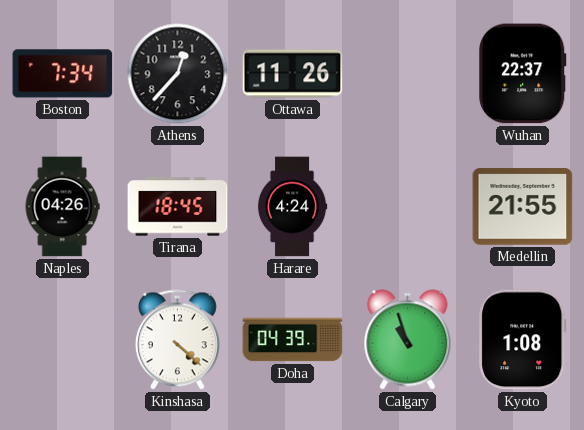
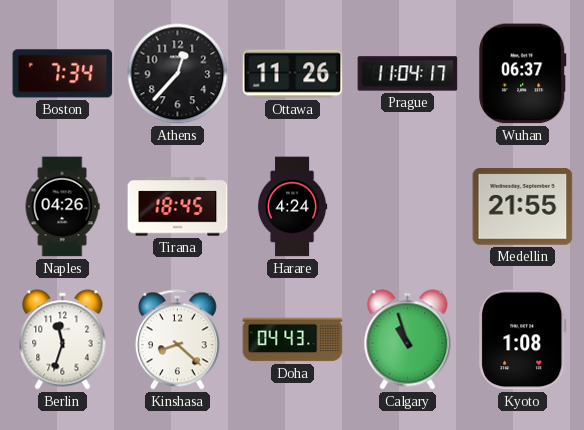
Prague: none -> 11:04
Wuhan: 22:37 -> 06:37
Berlin: none -> 11:33
Kinshasa: 4:22 -> 8:22
Doha: 04:39 -> 04:43
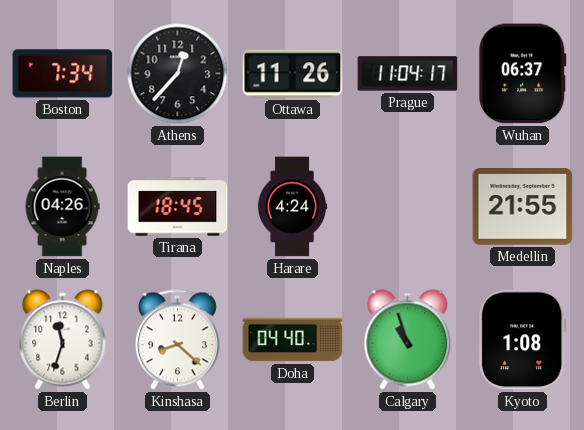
Doha: 04:43 -> 04:40
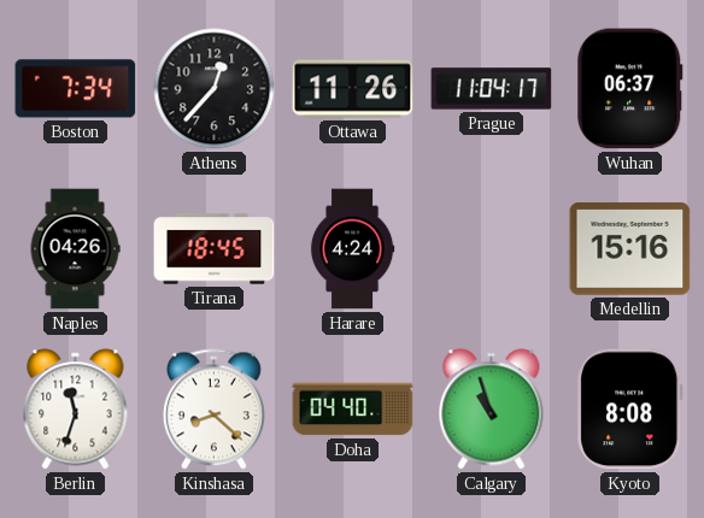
Medellin: 21:55 -> 15:16
Kyoto: 1:08 -> 8:08
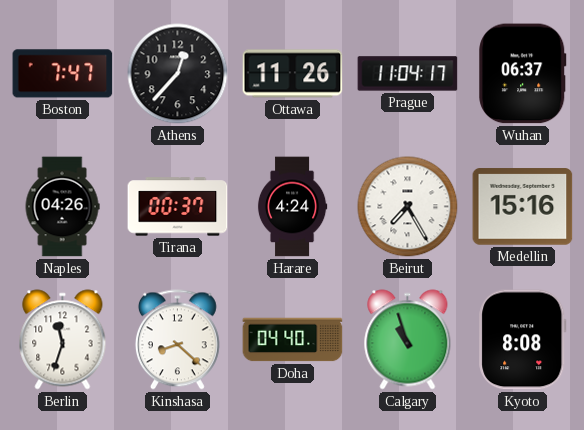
Boston: 7:34 -> 7:47
Tirana: 18:45 -> 00:37
Beirut: none -> 7:25
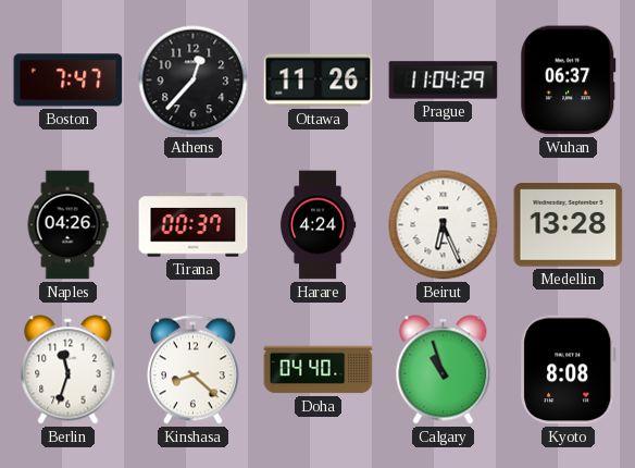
Prague: 11:04:17 -> 11:04:29
Beirut: 7:25 -> 6:26
Medellin: 15:16 -> 13:28
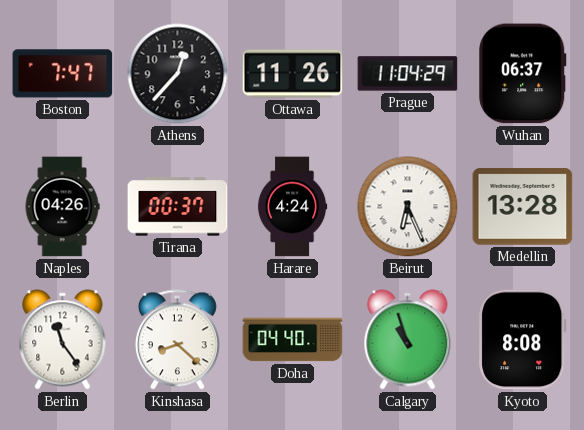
Berlin: 11:33 -> 11:24
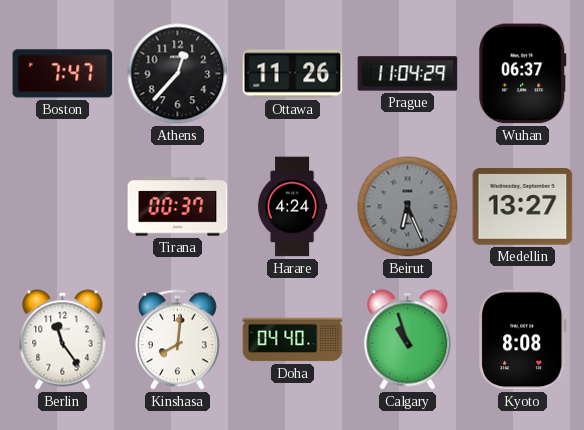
Naples: 04:26 -> none
Beirut dial: white -> grey
Medellin: 13:28 -> 13:27
Kinshasa: 8:22 -> 8:01
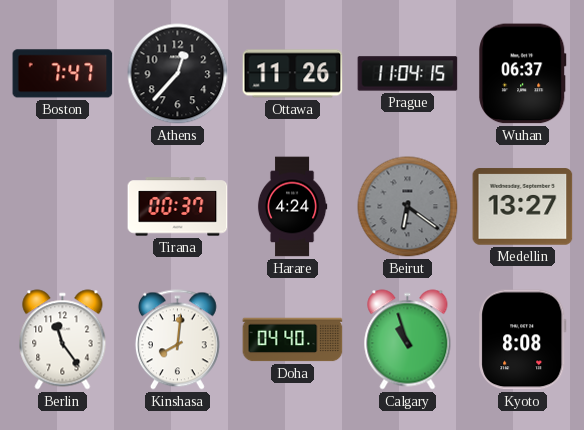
Prague: 11:04:29 -> 11:04:15
Beirut: 6:26 -> 6:21
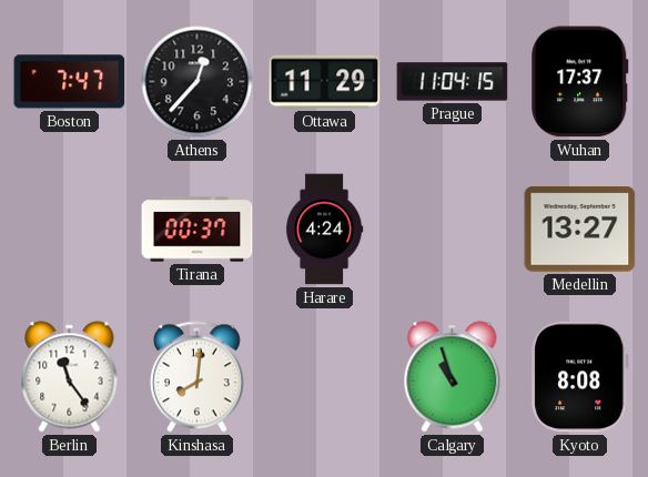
Ottawa: 11:26 -> 11:29
Wuhan: 06:37 -> 17:37
Beirut: 6:21 -> none
Doha: 04:40 -> none
